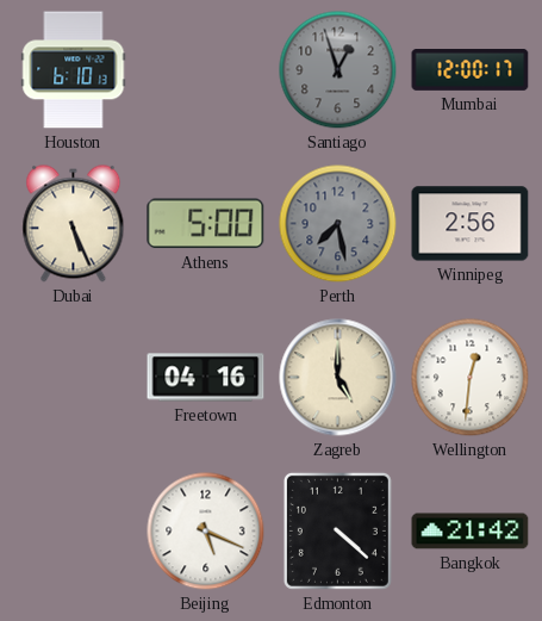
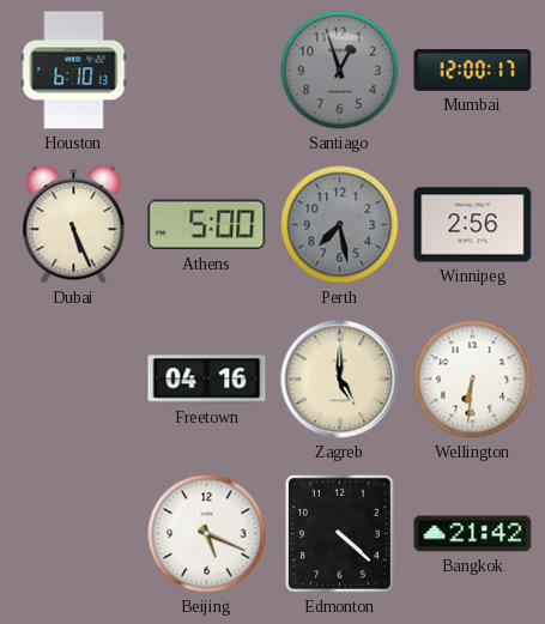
Wellington: 12:31 -> 6:31
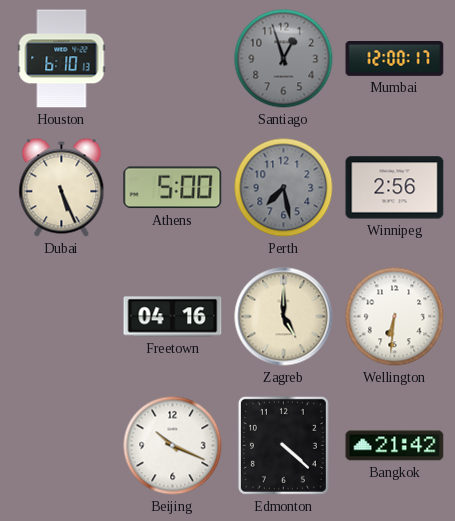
Beijing: 5:19 -> 10:19
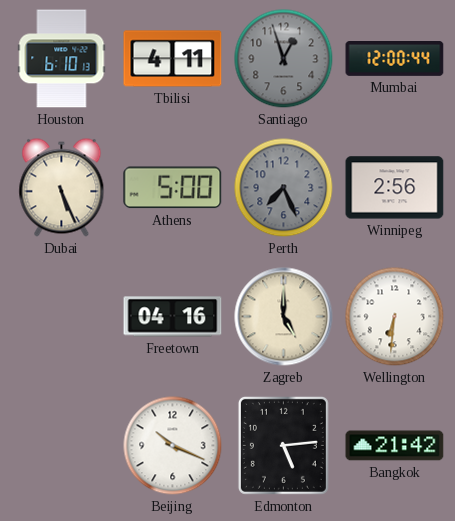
Tbilisi: none -> 4:11
Mumbai: 12:00:17 -> 12:00:44
Perth: 7:28 -> 7:26
Edmonton: 4:22 -> 5:14
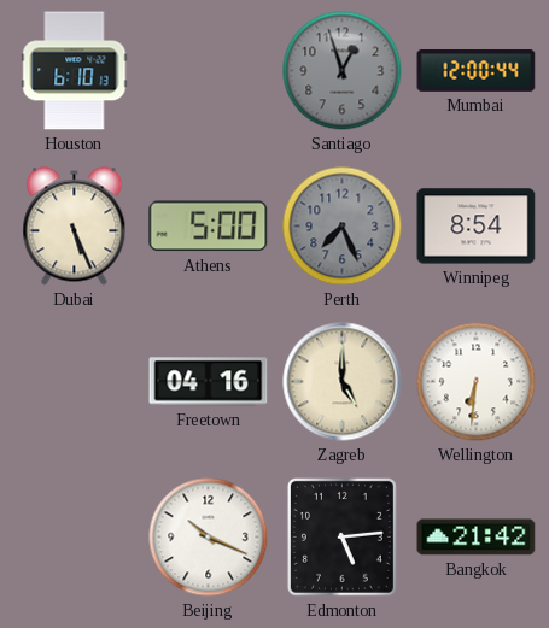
Tbilisi: 4:11 -> none
Winnipeg: 2:56 -> 8:54
